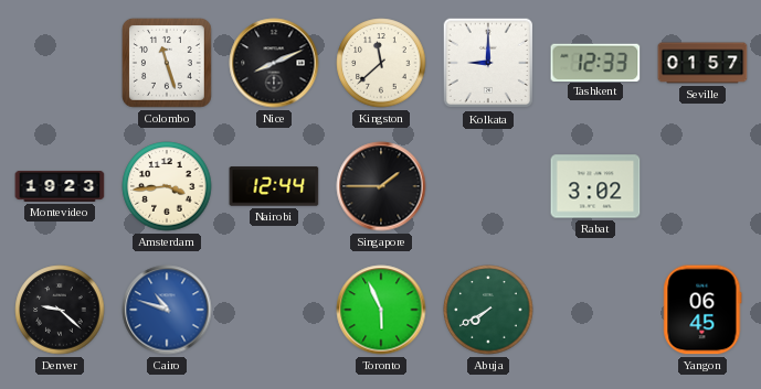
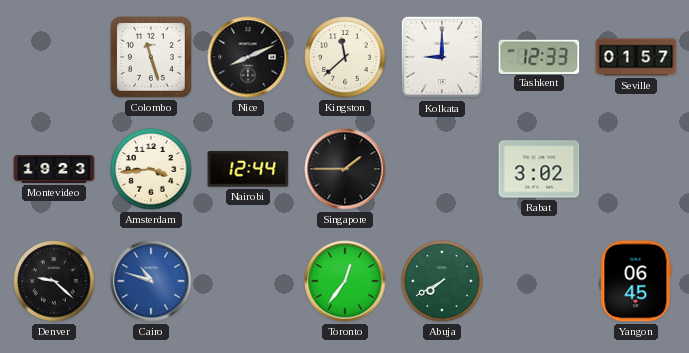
Toronto: 5:56 -> 12:36
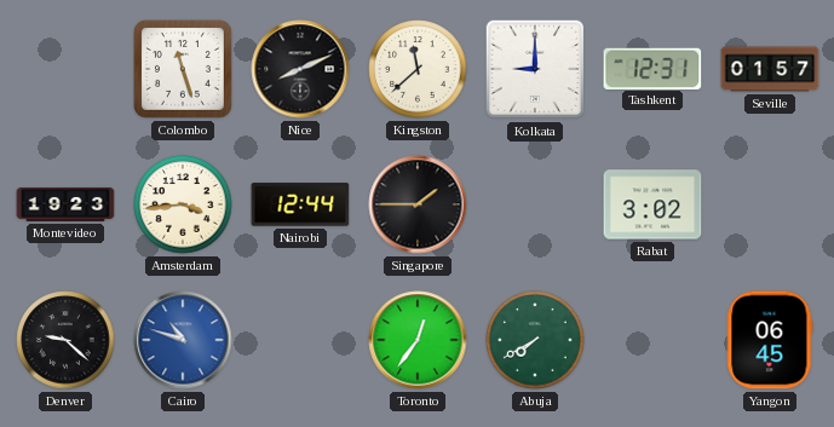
Tashkent: 12:33 -> 12:31
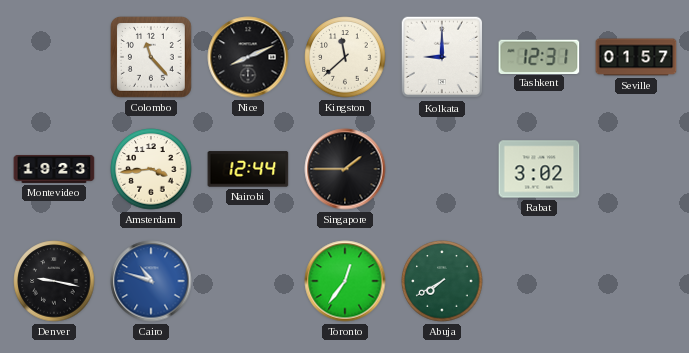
Colombo: 11:27 -> 11:23
Denver: 9:22 -> 9:17
Yangon: 06:45 -> none
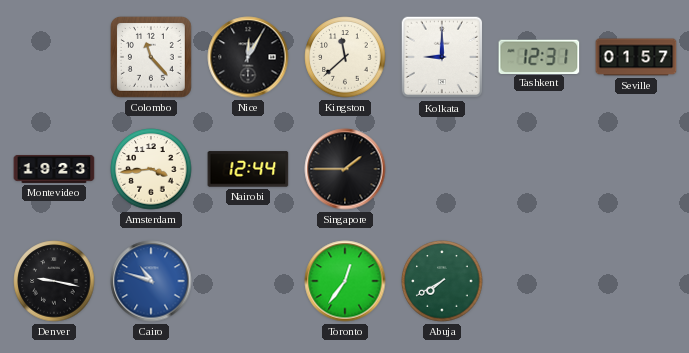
Nice: 8:11 -> 12:05
Rabat: 3:02 -> none
